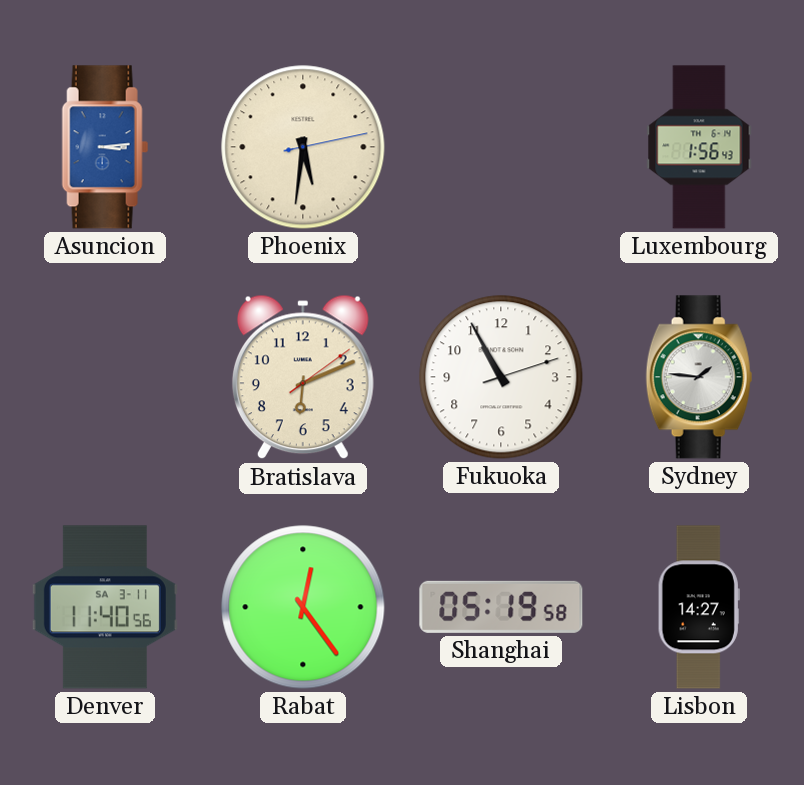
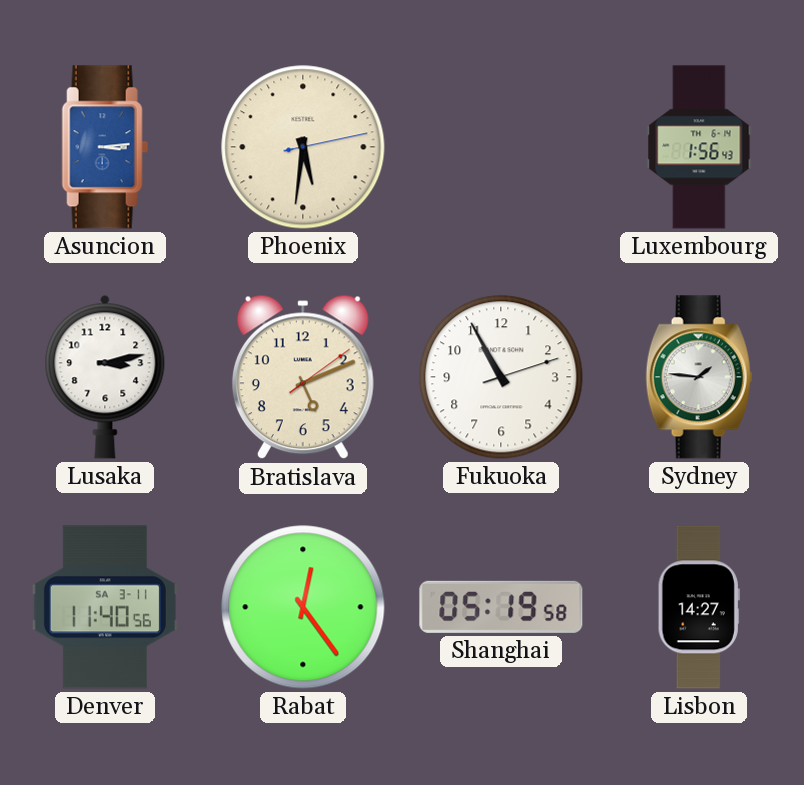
Lusaka: none -> 3:13
Bratislava: 6:11 -> 5:11
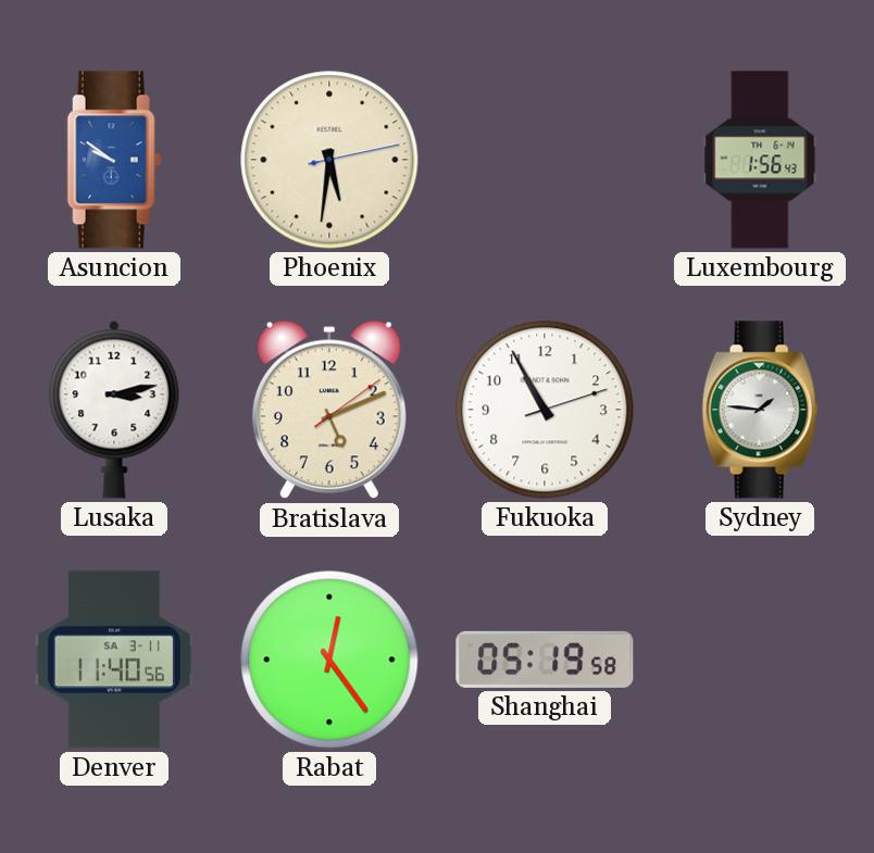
Asuncion: 3:14 -> 9:51
Lisbon: 14:27 -> none
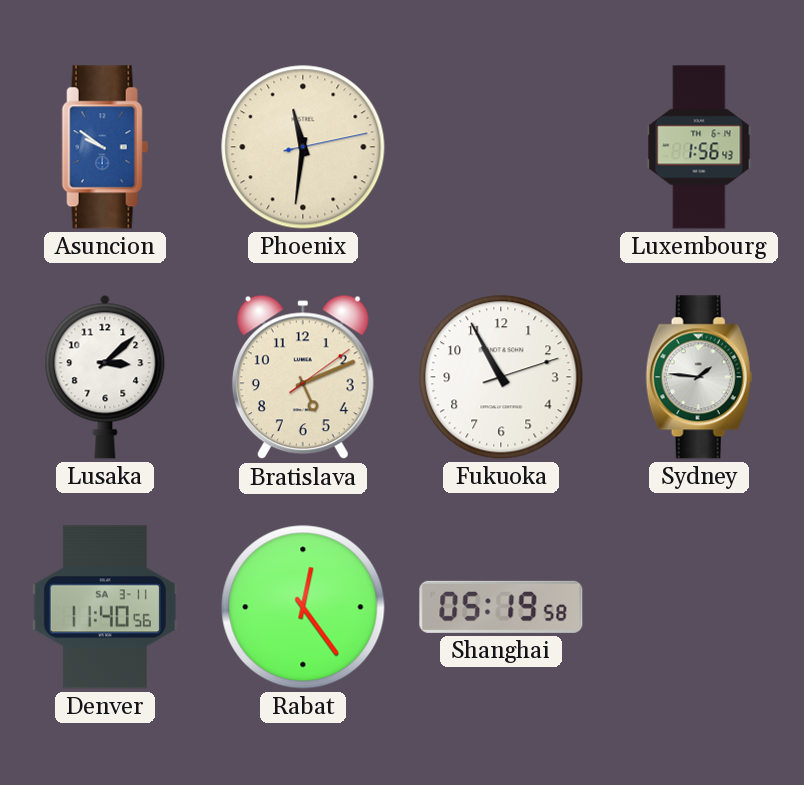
Phoenix: 5:31 -> 11:31
Lusaka: 3:13 -> 3:08
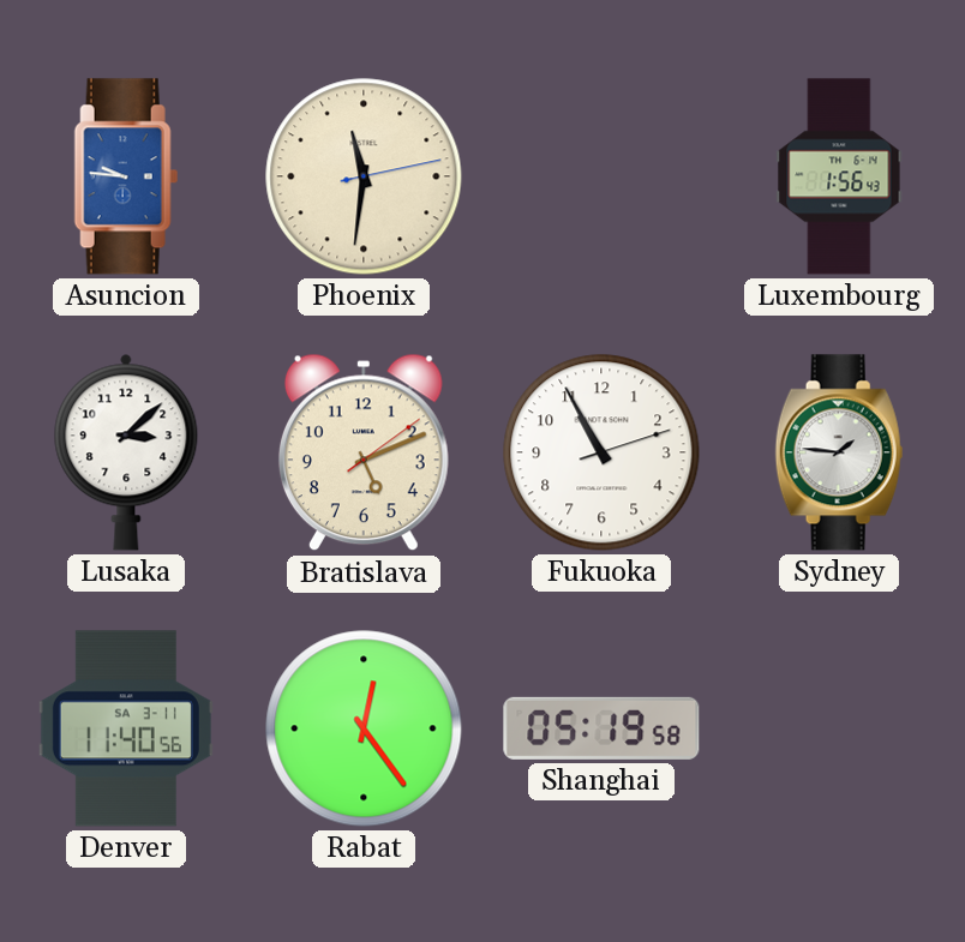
Asuncion: 9:51 -> 9:46
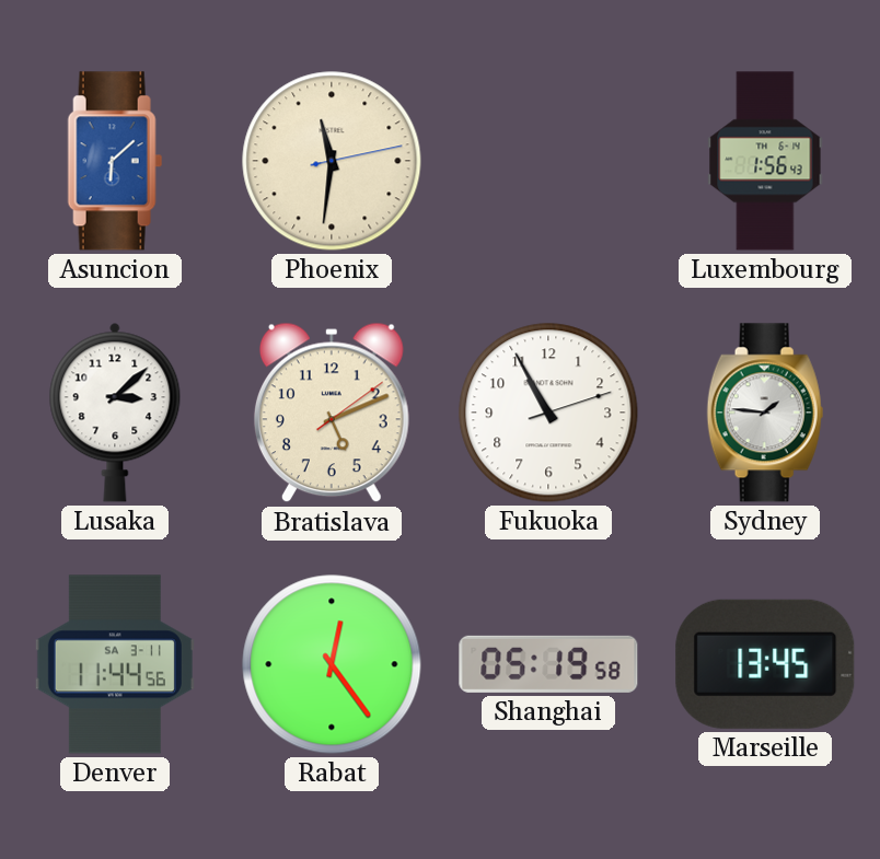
Asuncion: 9:46 -> 6:08
Denver: 11:40 -> 11:44
Marseille: none -> 13:45
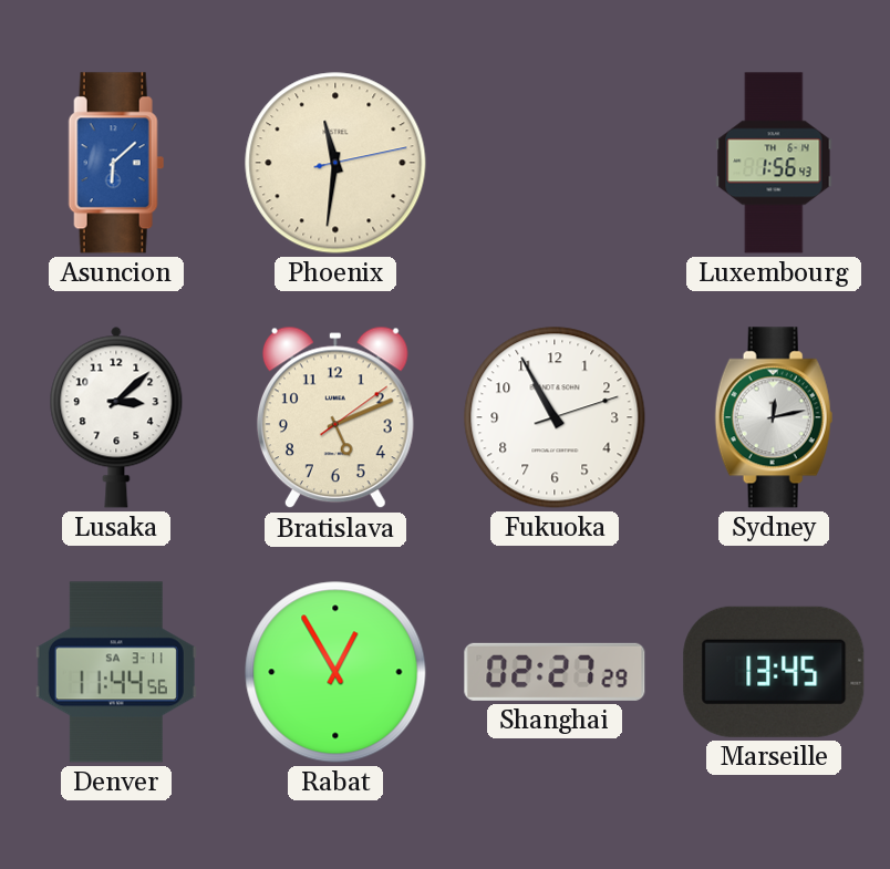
Sydney: 1:46 -> 12:13
Rabat: 12:24 -> 12:55
Shanghai: 05:19 -> 02:27
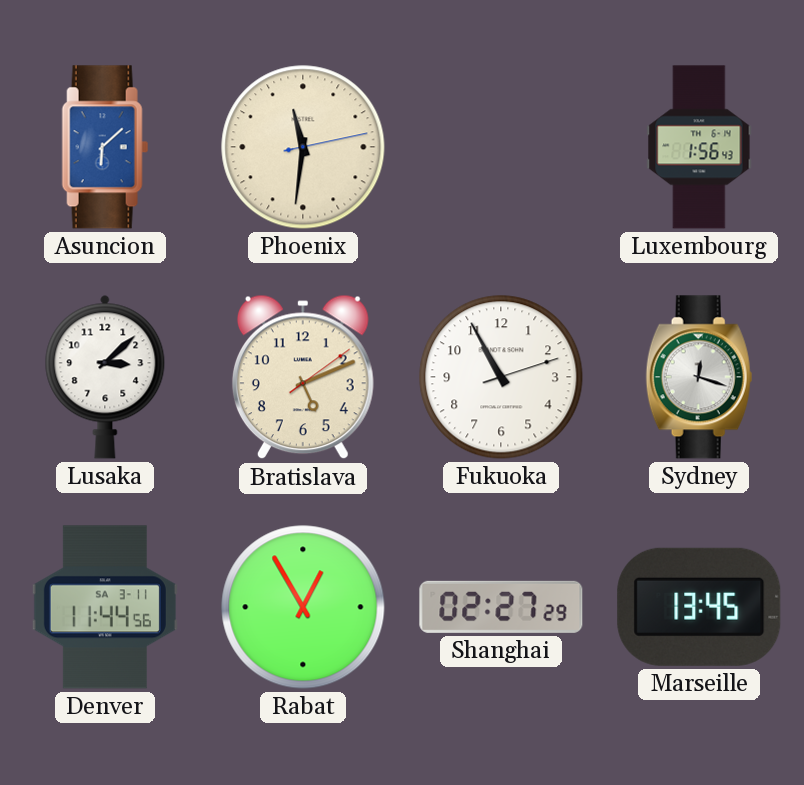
Sydney: 12:13 -> 12:18
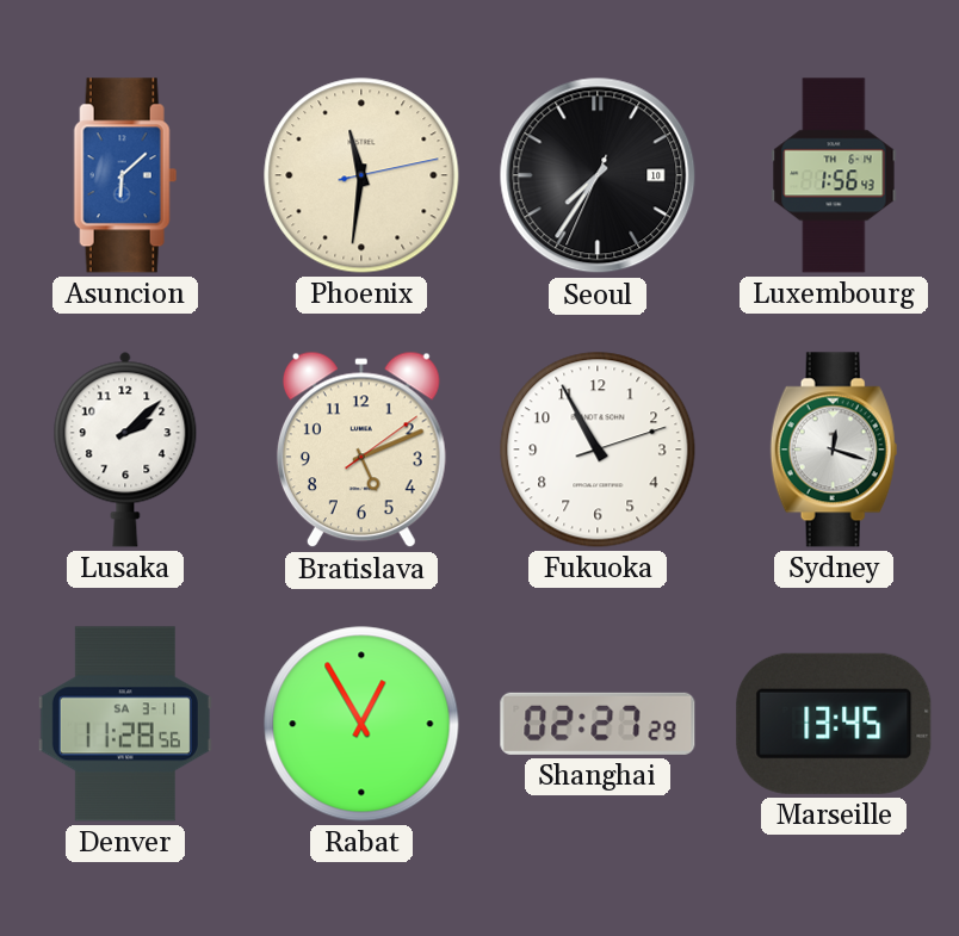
Seoul: none -> 7:35
Lusaka: 3:08 -> 2:08
Denver: 11:44 -> 11:28
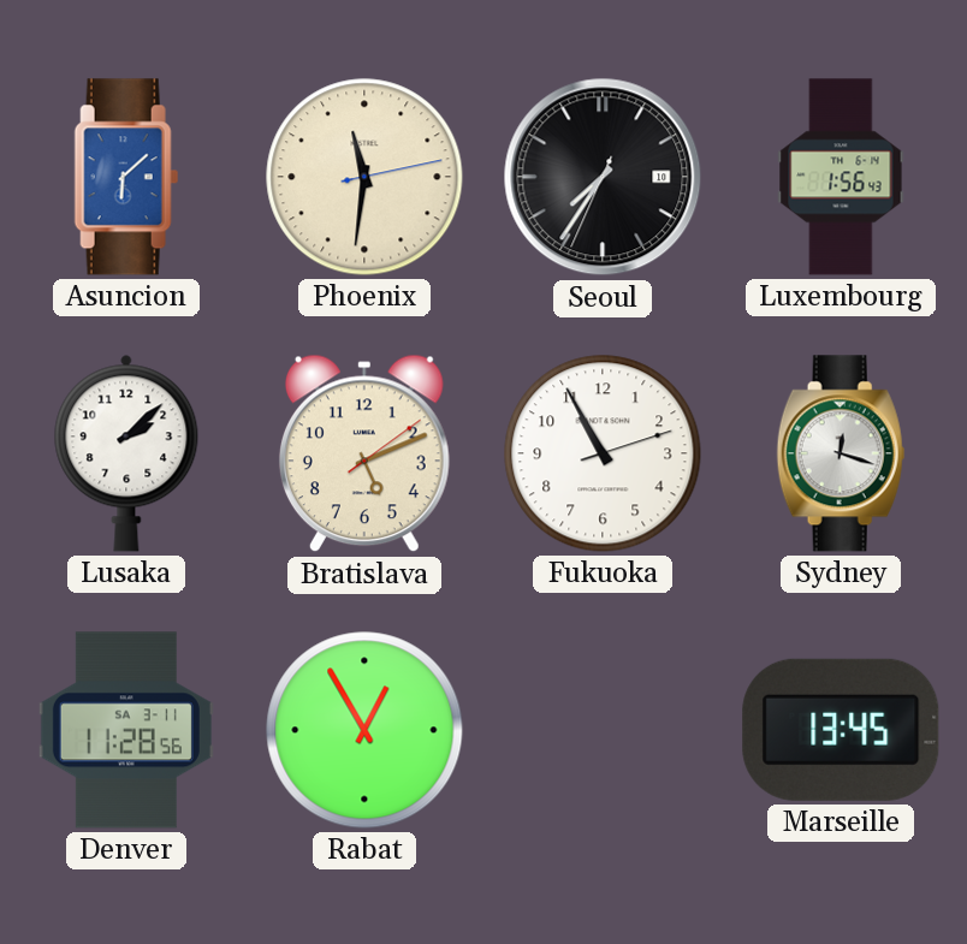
Shanghai: 02:27 -> none
